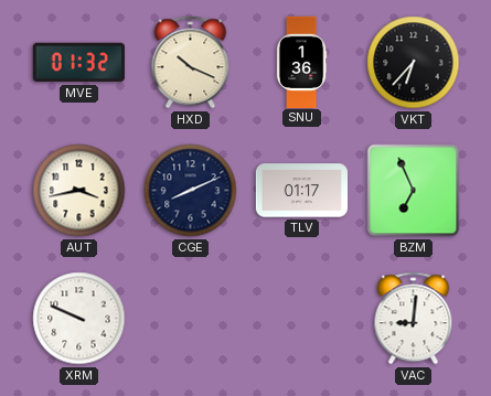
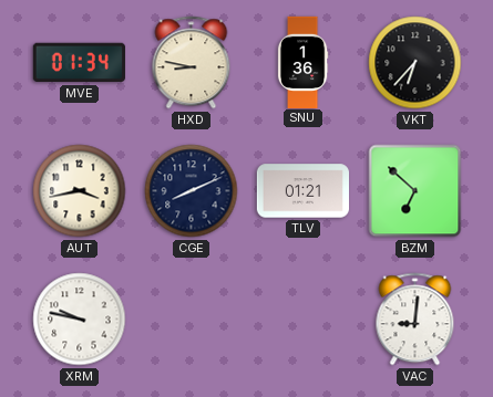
MVE: 01:32 -> 01:34
HXD: 10:19 -> 8:47
TLV: 01:17 -> 01:21
BZM: 6:56 -> 6:52
XRM: 9:49 -> 9:47
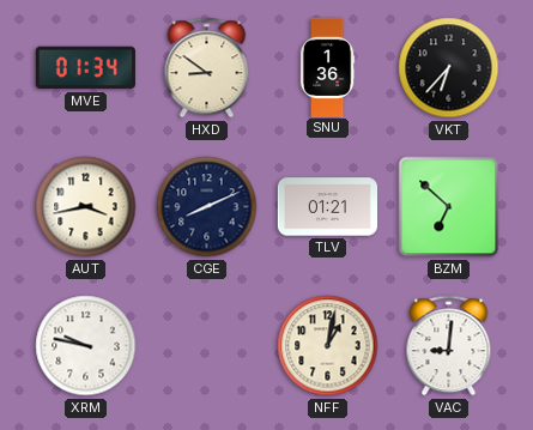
HXD: 8:47 -> 8:51
NFF: none -> 1:02
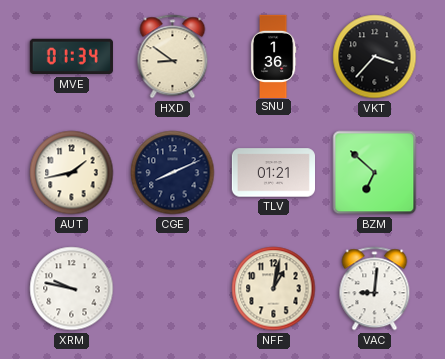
VKT: 6:37 -> 3:37
AUT: 3:43 -> 1:43
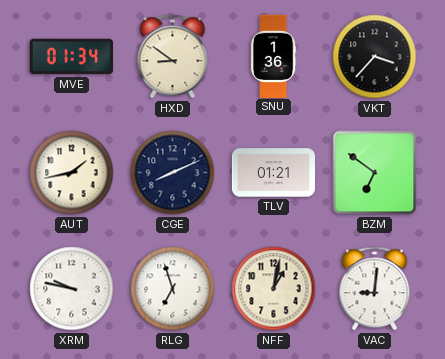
BZM: 6:52 -> 6:51
RLG: none -> 6:57
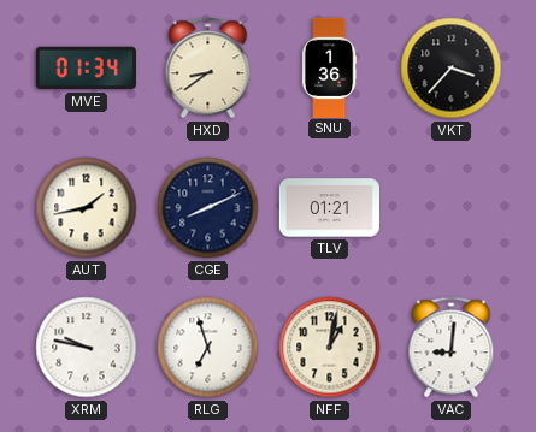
HXD: 8:51 -> 8:39
BZM: 6:51 -> none
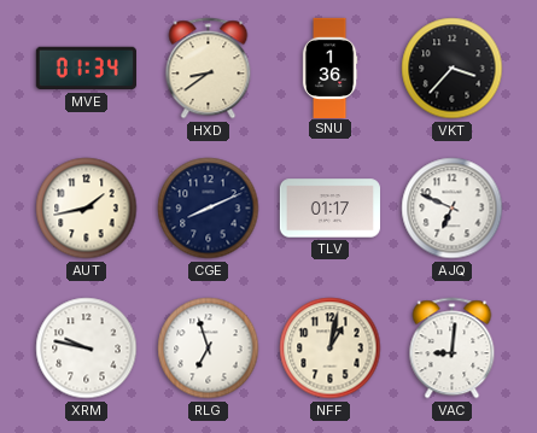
TLV: 01:21 -> 01:17
AJQ: none -> 6:49
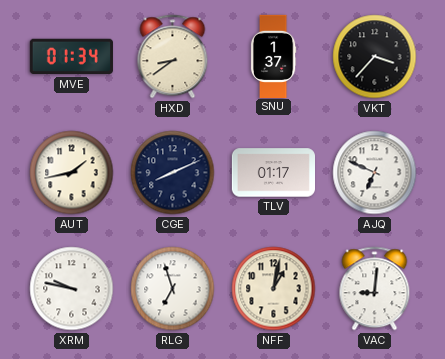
SNU: 1:36 -> 1:37
